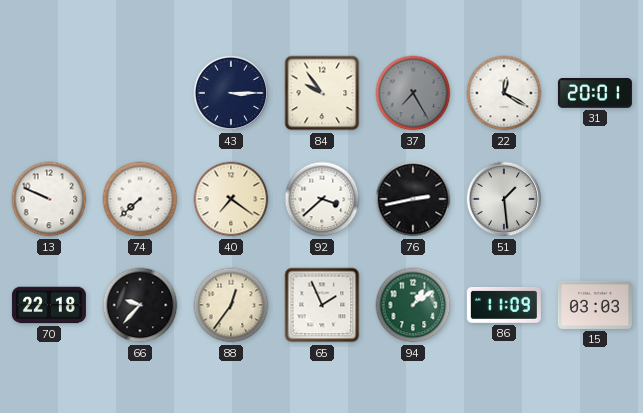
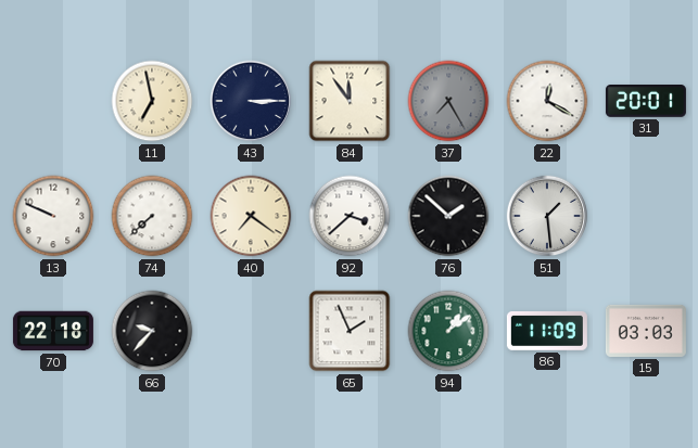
11: none -> 6:58
84: 9:54 -> 11:54
76: 2:43 -> 1:52
88: 12:36 -> none
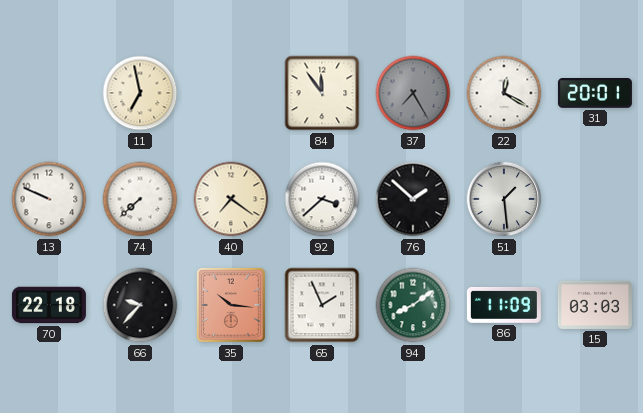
43: 3:15 -> none
35: none -> 10:16
94: 1:09 -> 8:09
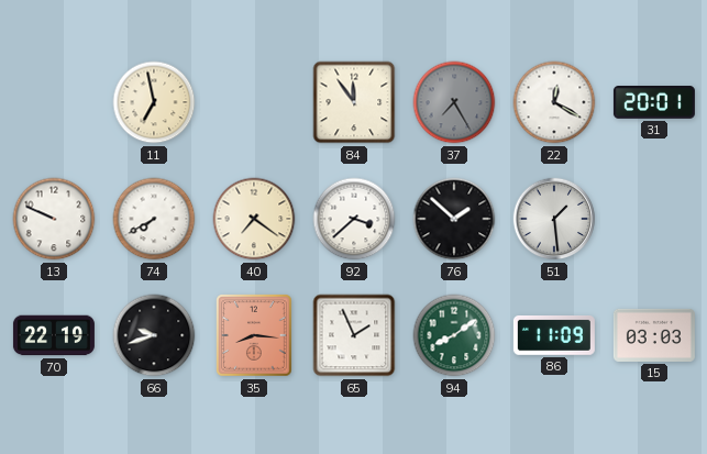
74: 7:38 -> 7:40
70: 22:18 -> 22:19
66: 9:37 -> 9:42
35: 10:16 -> 8:16
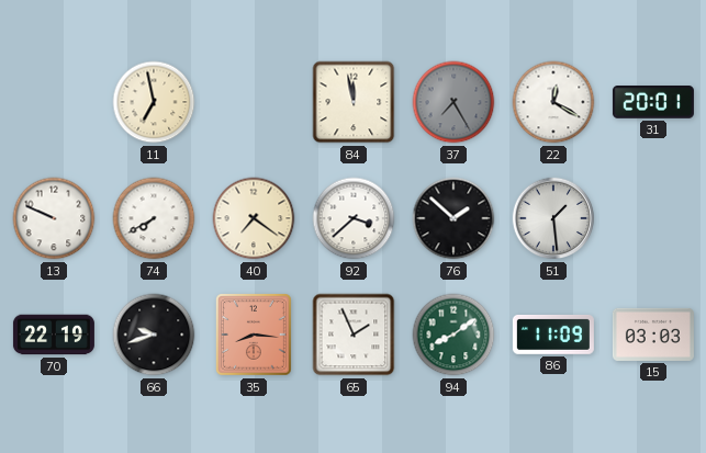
84: 11:54 -> 11:58
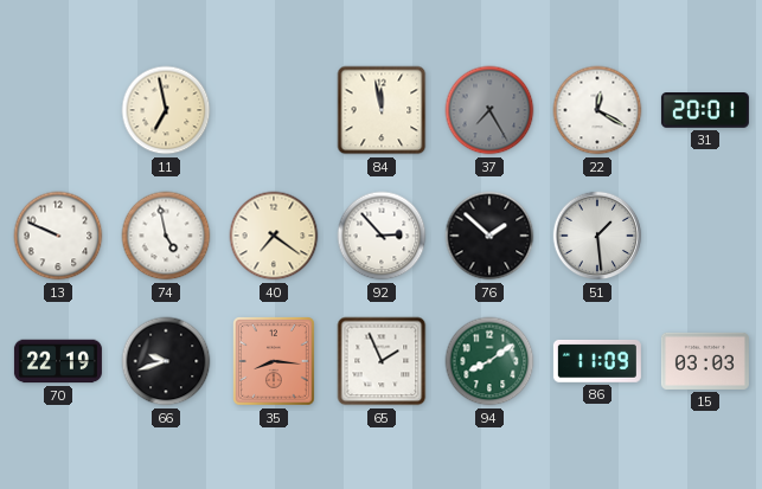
74: 7:40 -> 4:58
92: 3:38 -> 2:53
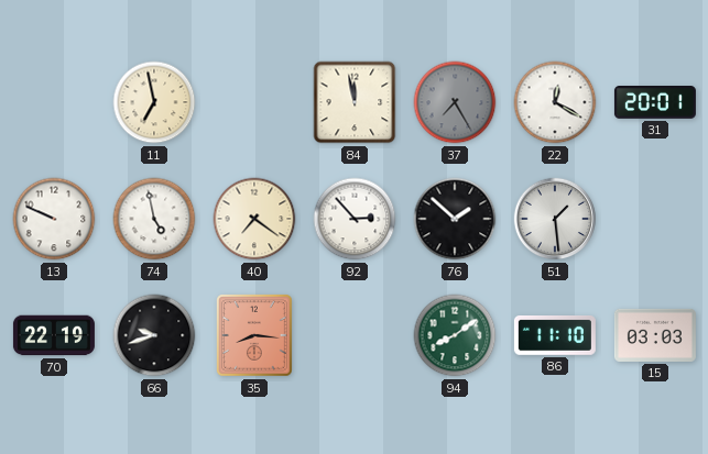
65: 1:56 -> none
86: 11:09 -> 11:10
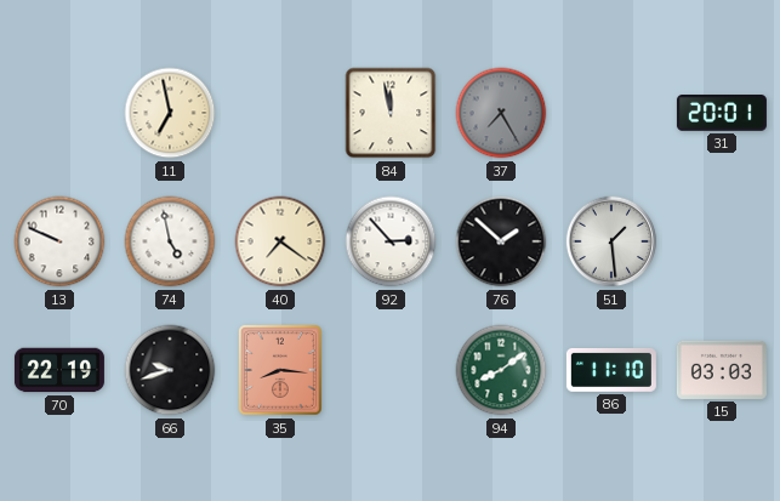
22: 12:20 -> none
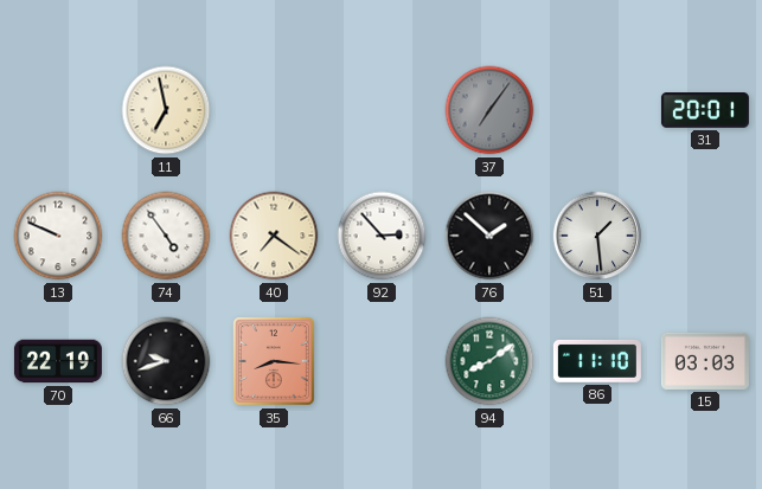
84: 11:58 -> none
37: 7:25 -> 7:06
74: 4:58 -> 4:54
